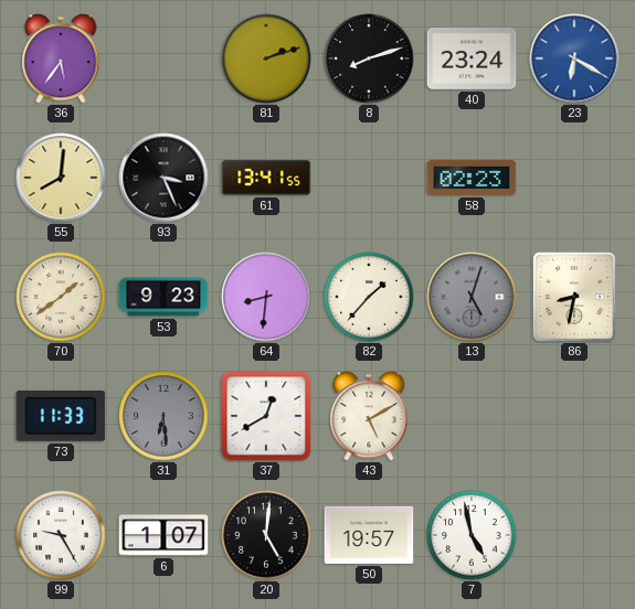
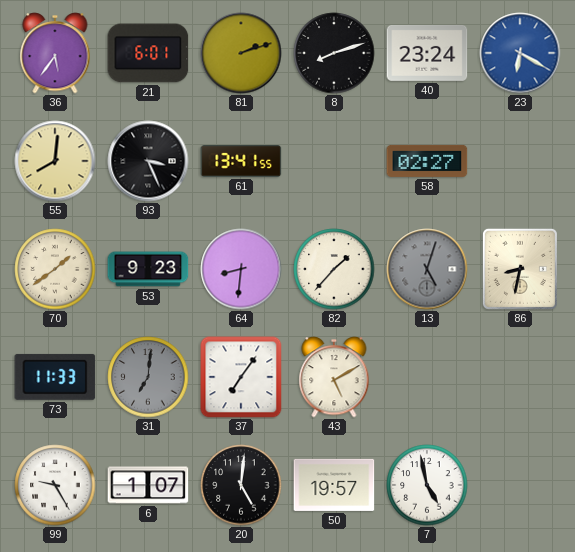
21: none -> 6:01
58: 02:23 -> 02:27
31: 6:29 -> 7:01
37: 12:40 -> 7:06
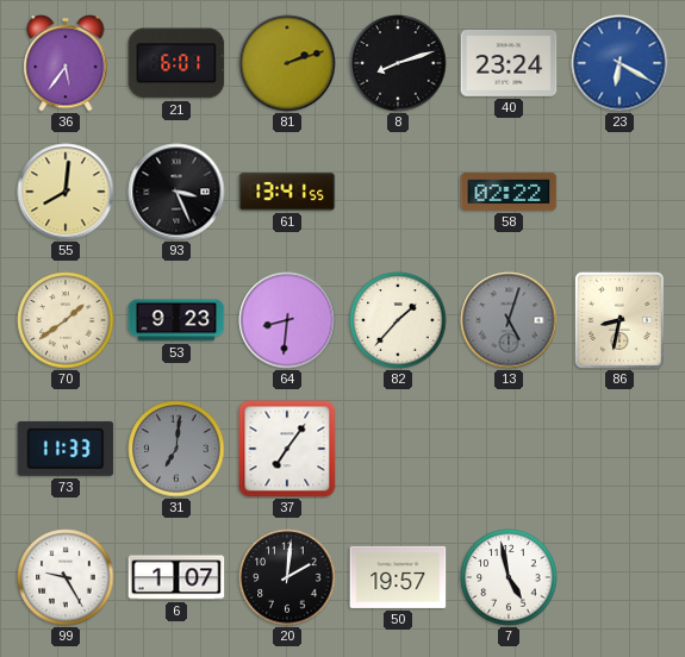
58: 02:27 -> 02:22
43: 5:10 -> none
20: 5:01 -> 2:01
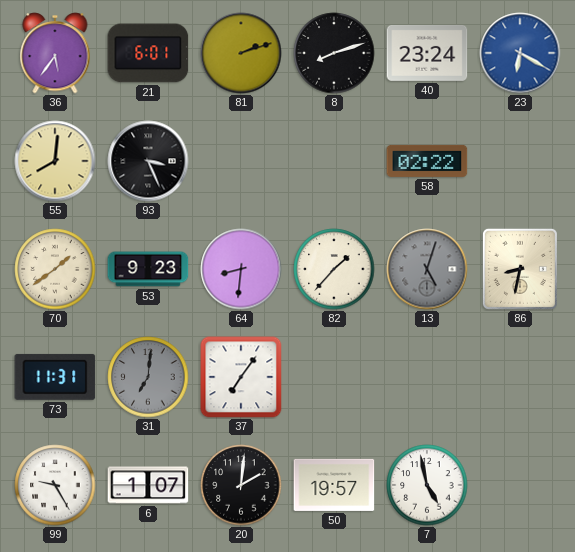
61: 13:41 -> none
73: 11:33 -> 11:31
